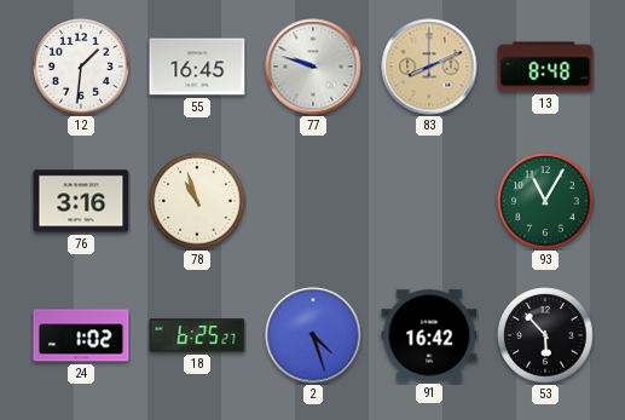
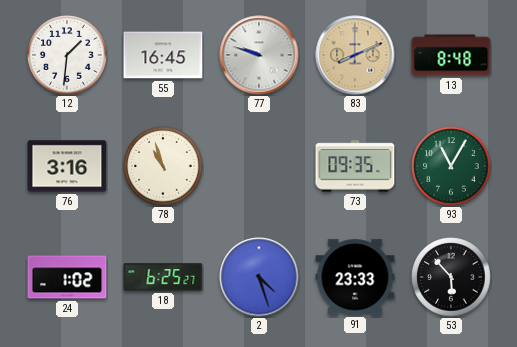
73: none -> 09:35
91: 16:42 -> 23:33
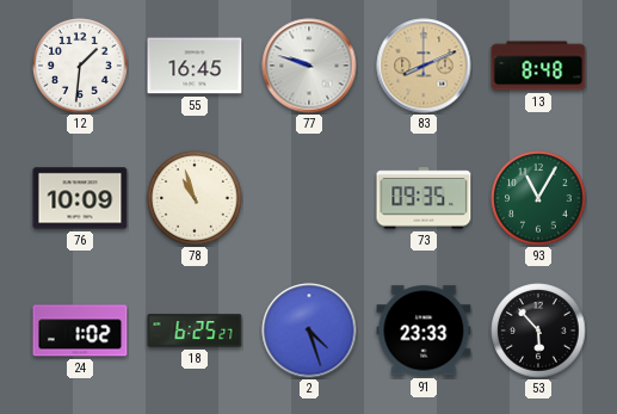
76: 3:16 -> 10:09
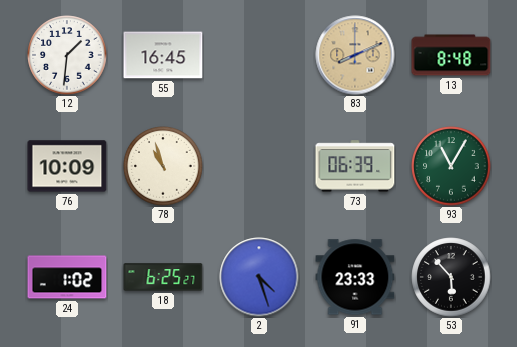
77: 9:48 -> none
73: 09:35 -> 06:39
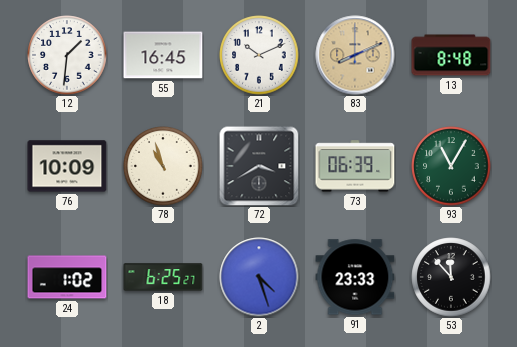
21: none -> 10:11
72: none -> 3:40
53: 5:53 -> 11:53
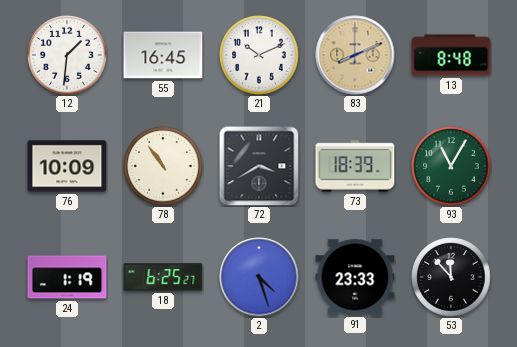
78: 10:57 -> 10:54
73: 06:39 -> 18:39
24: 1:02 -> 1:19
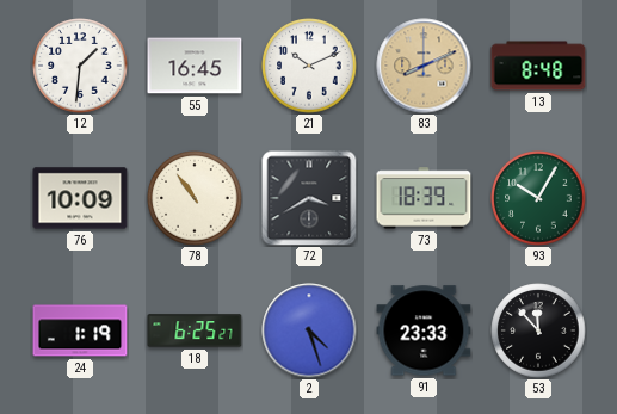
93: 11:05 -> 10:05
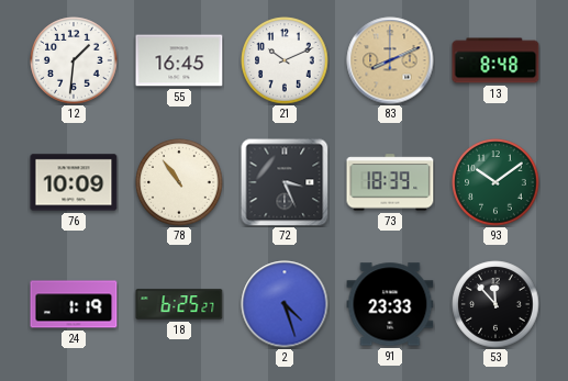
72: 3:40 -> 3:26
93: 10:05 -> 10:09
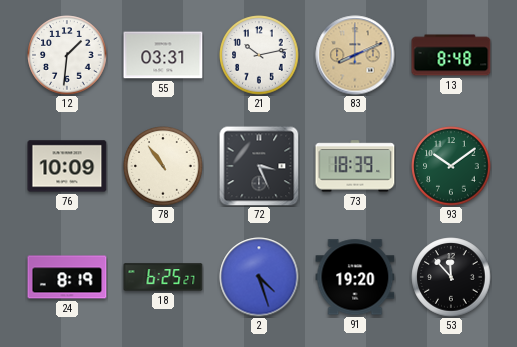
55: 16:45 -> 03:31
21: 10:11 -> 10:13
24: 1:19 -> 8:19
91: 23:33 -> 19:20
